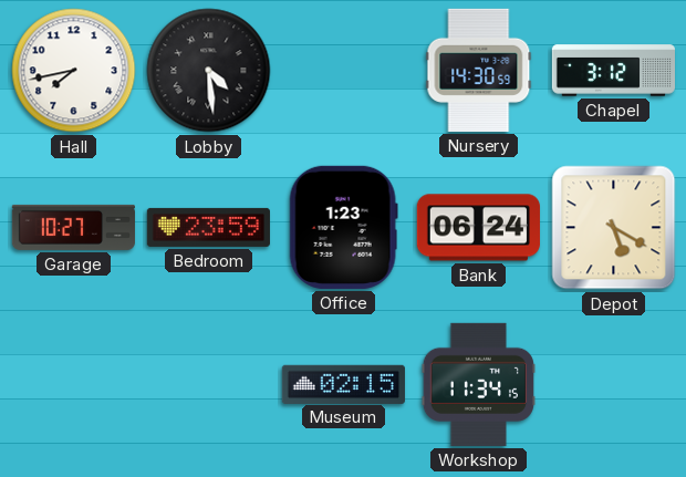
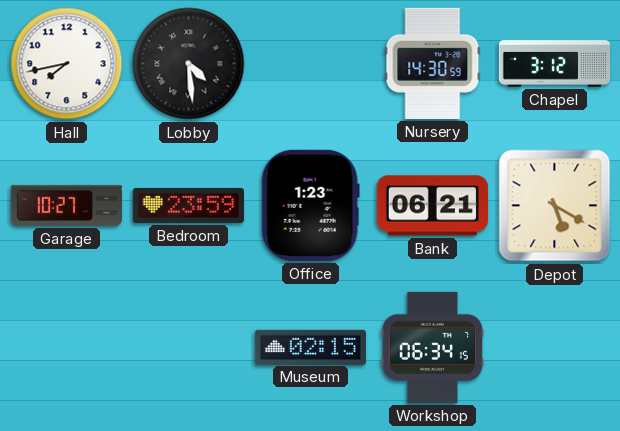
Bank: 06:24 -> 06:21
Workshop: 11:34 -> 06:34
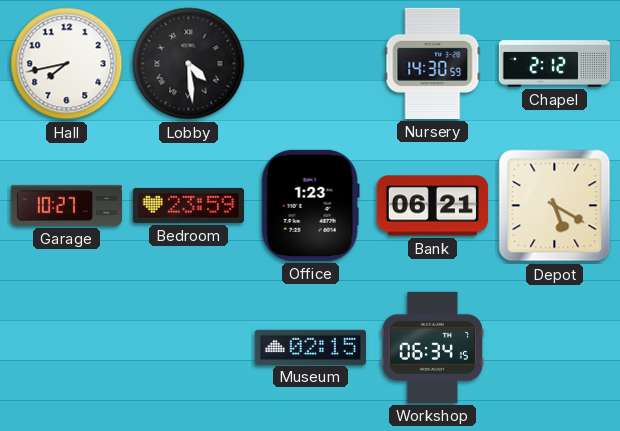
Chapel: 3:12 -> 2:12
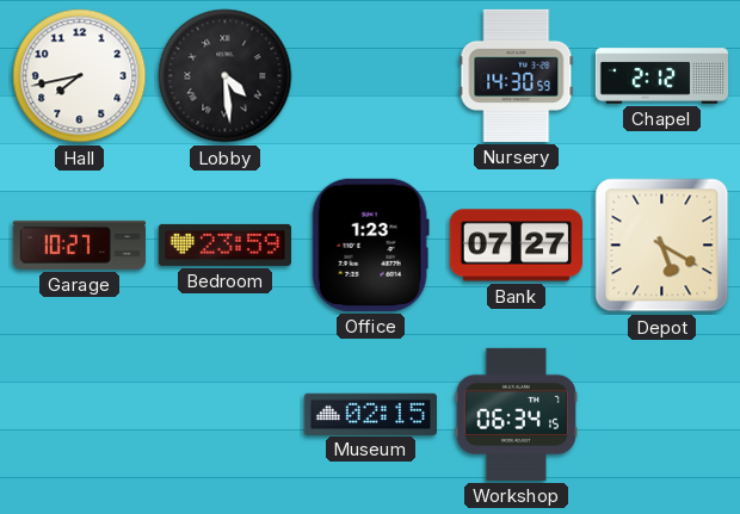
Bank: 06:21 -> 07:27
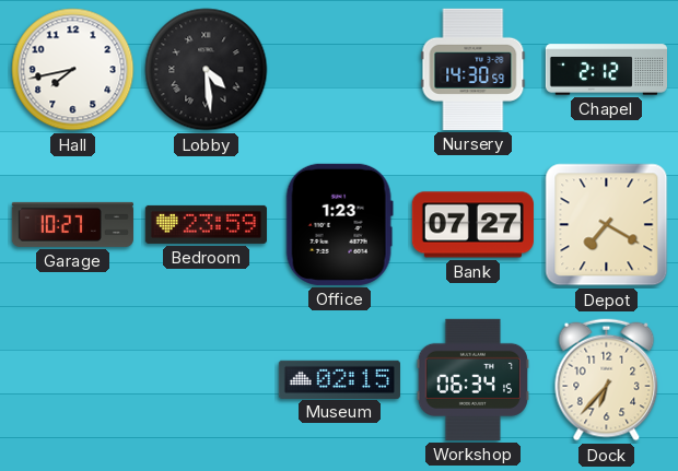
Depot: 5:20 -> 7:20
Dock: none -> 6:37
